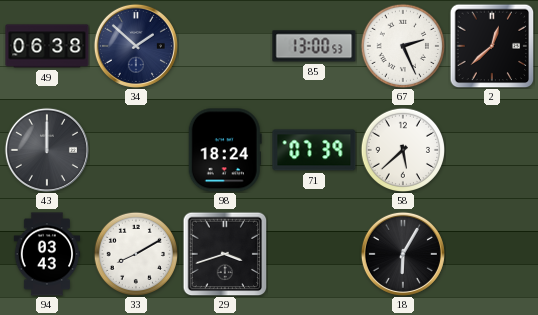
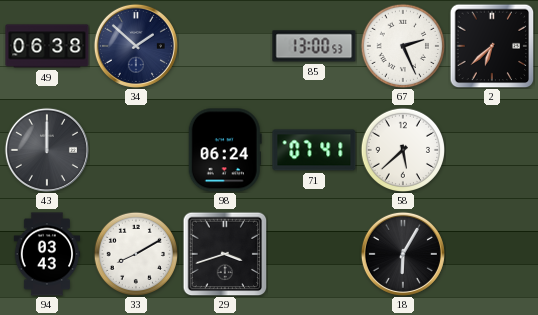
2: 12:38 -> 6:38
98: 18:24 -> 06:24
71: 07:39 -> 07:41
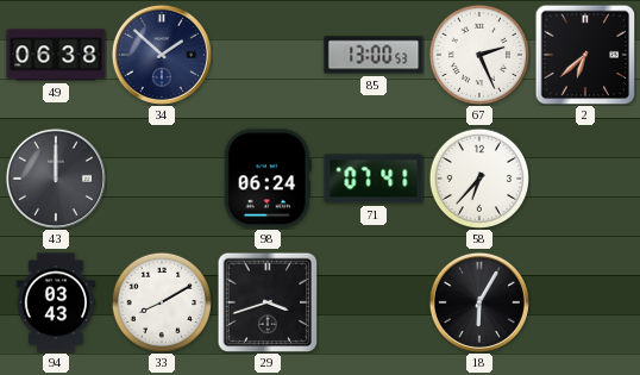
58: 5:38 -> 6:37
